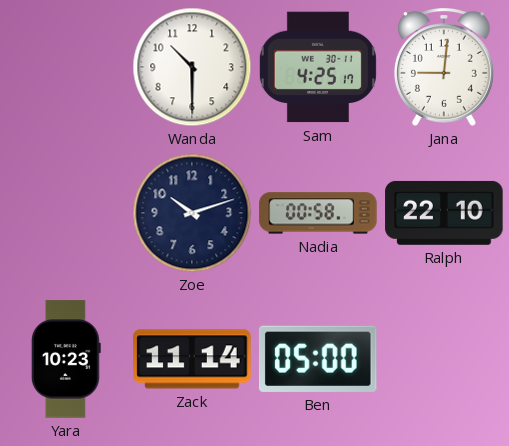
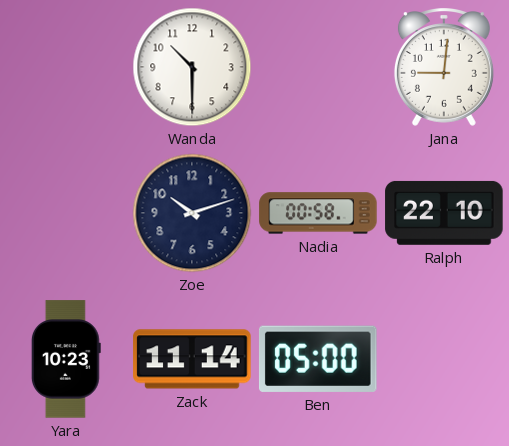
Sam: 4:25 -> none
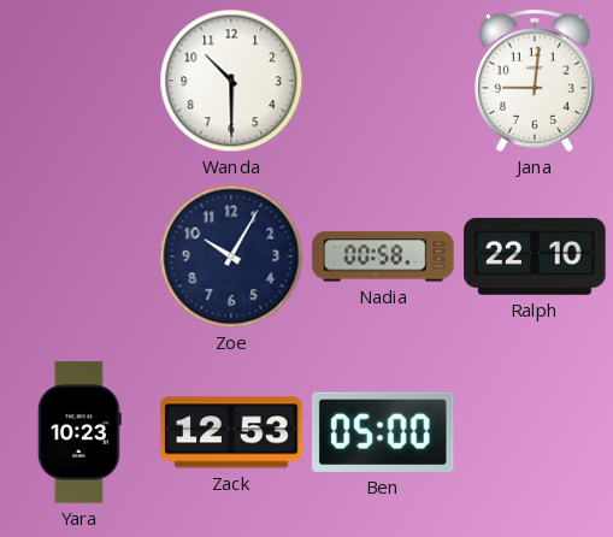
Zoe: 10:12 -> 10:05
Zack: 11:14 -> 12:53
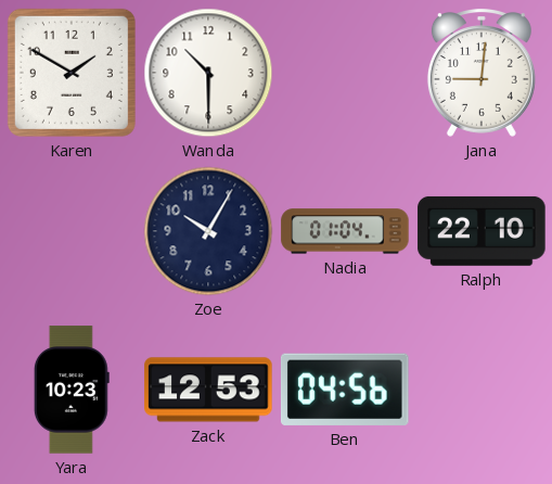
Karen: none -> 1:50
Nadia: 00:58 -> 01:04
Ben: 05:00 -> 04:56
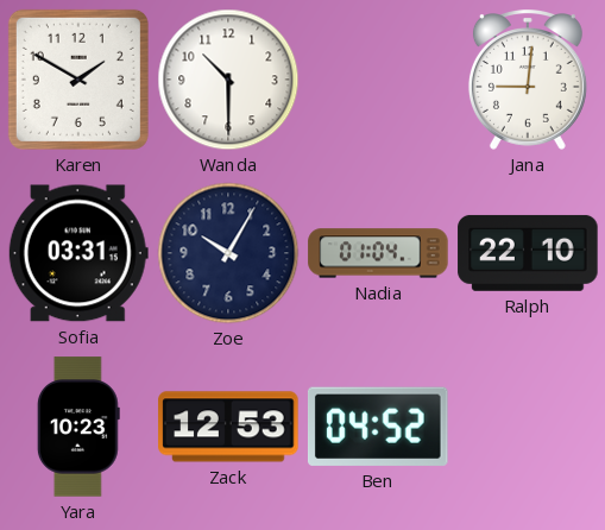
Sofia: none -> 03:31
Ben: 04:56 -> 04:52
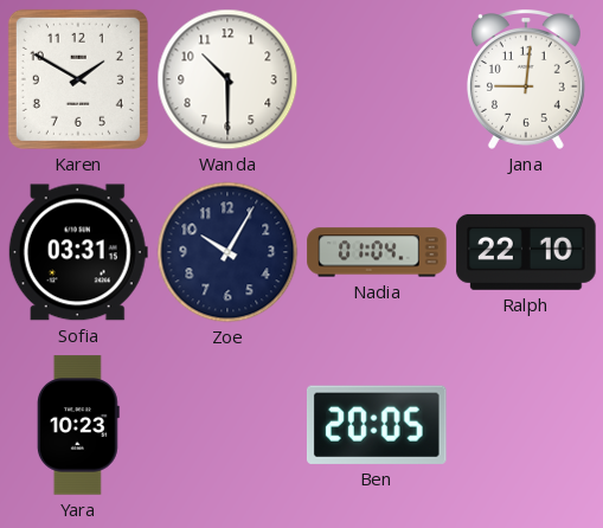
Zack: 12:53 -> none
Ben: 04:52 -> 20:05
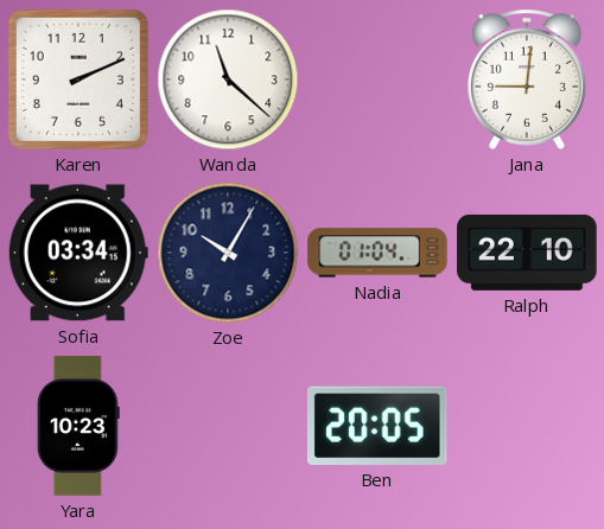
Karen: 1:50 -> 2:11
Wanda: 10:30 -> 11:22
Sofia: 03:31 -> 03:34
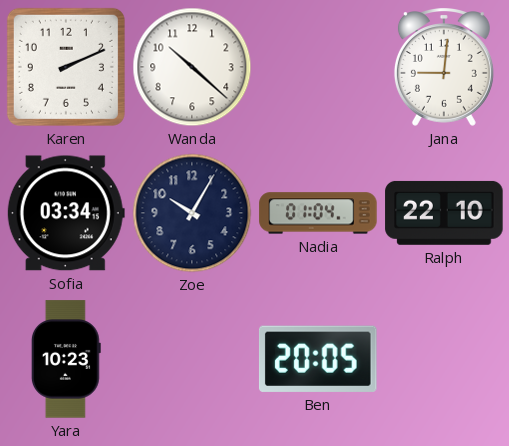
Wanda: 11:22 -> 10:22
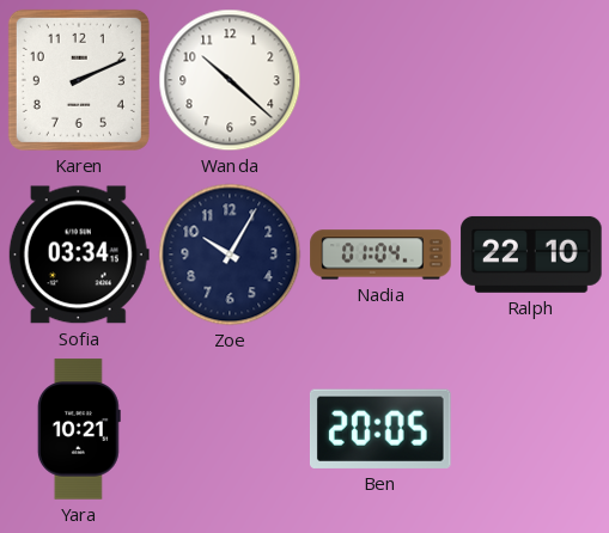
Jana: 9:01 -> none
Yara: 10:23 -> 10:21
